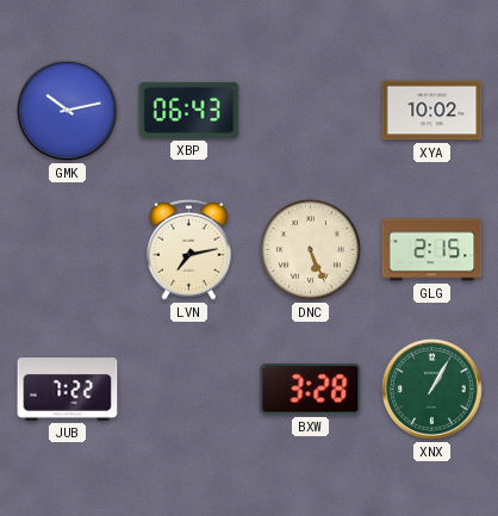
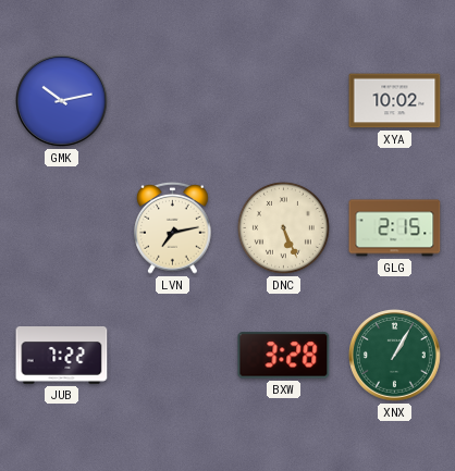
XBP: 06:43 -> none
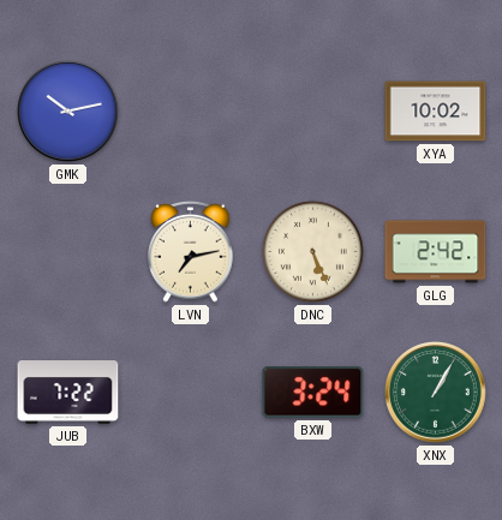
GLG: 2:15 -> 2:42
BXW: 3:28 -> 3:24
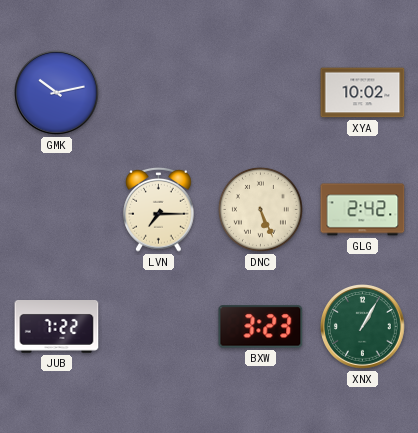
LVN: 7:13 -> 7:15
BXW: 3:24 -> 3:23
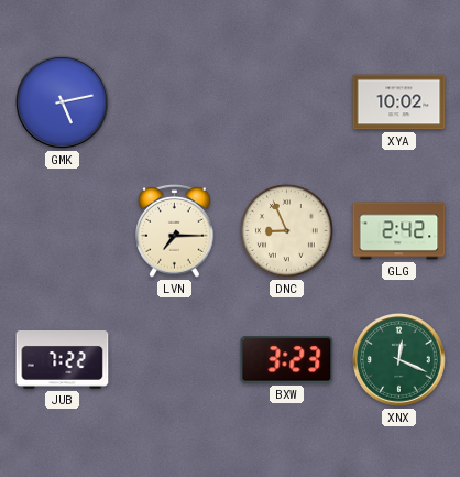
GMK: 10:13 -> 5:13
DNC: 5:26 -> 8:56
XNX: 1:05 -> 12:19
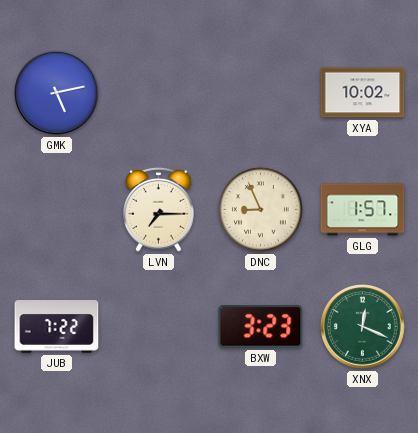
GLG: 2:42 -> 1:57
